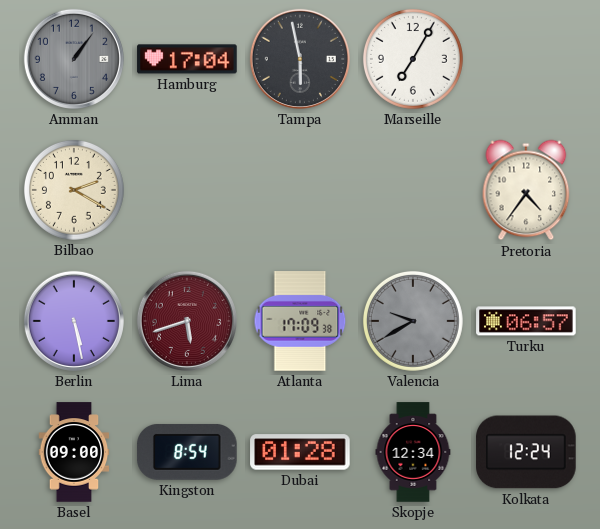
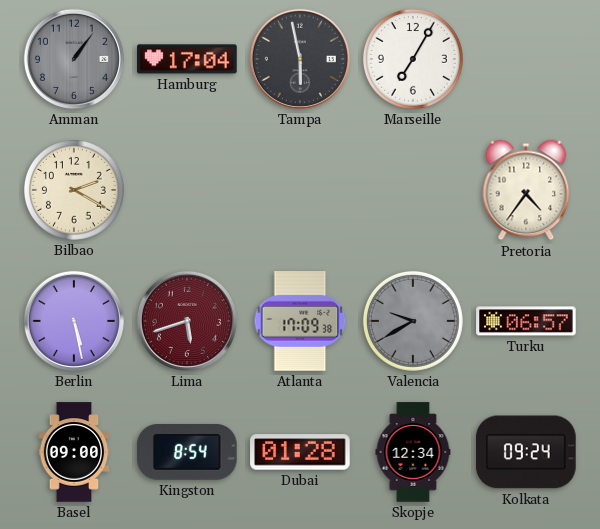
Kolkata: 12:24 -> 09:24
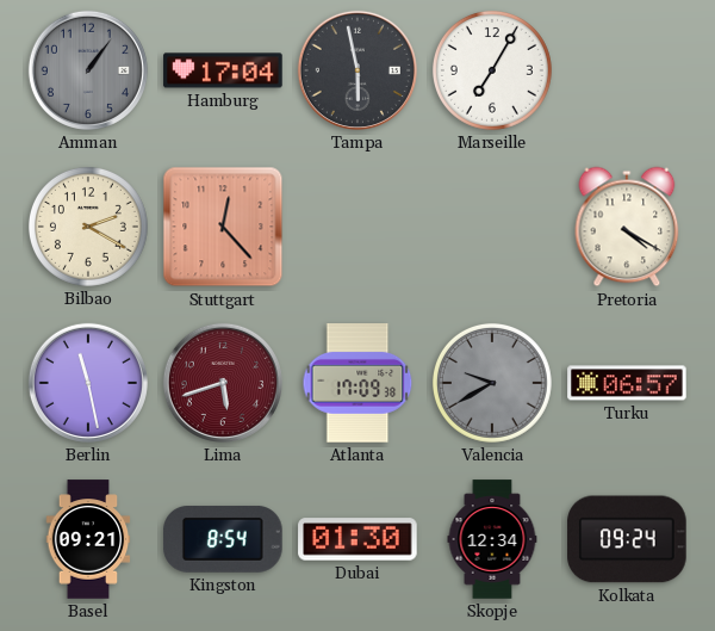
Stuttgart: none -> 12:23
Pretoria: 4:36 -> 4:20
Berlin: 5:28 -> 11:28
Basel: 09:00 -> 09:21
Dubai: 01:28 -> 01:30
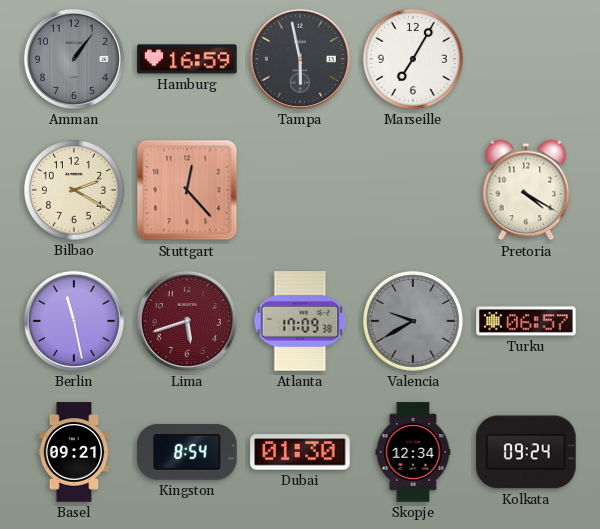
Hamburg: 17:04 -> 16:59
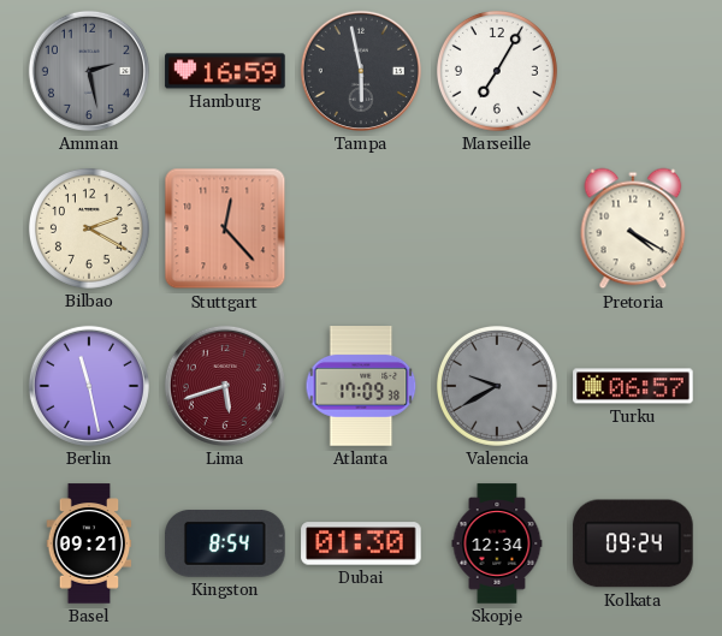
Amman: 1:06 -> 2:28
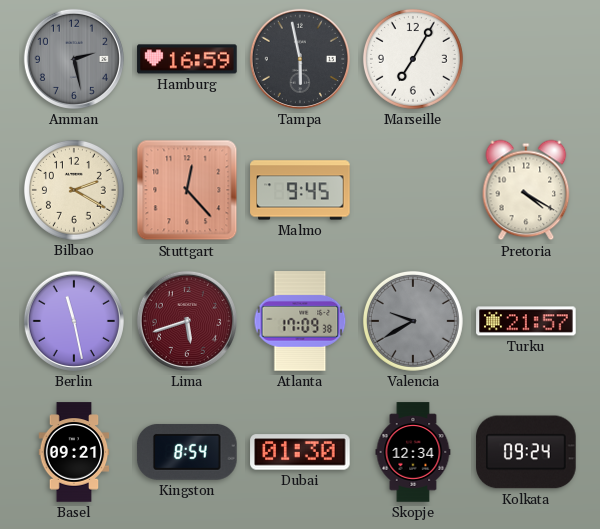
Malmo: none -> 9:45
Turku: 06:57 -> 21:57
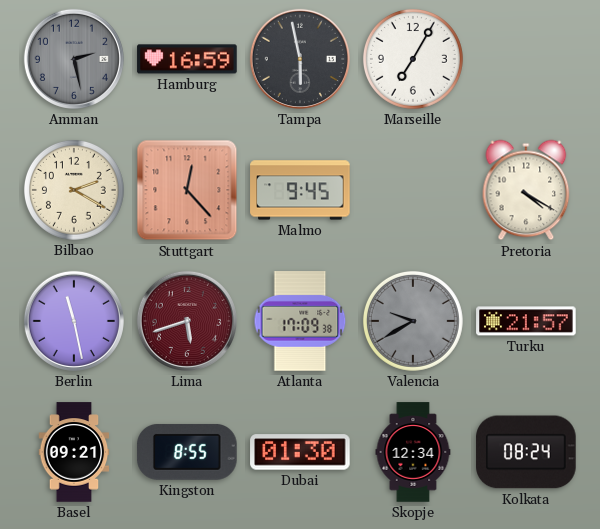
Kingston: 8:54 -> 8:55
Kolkata: 09:24 -> 08:24
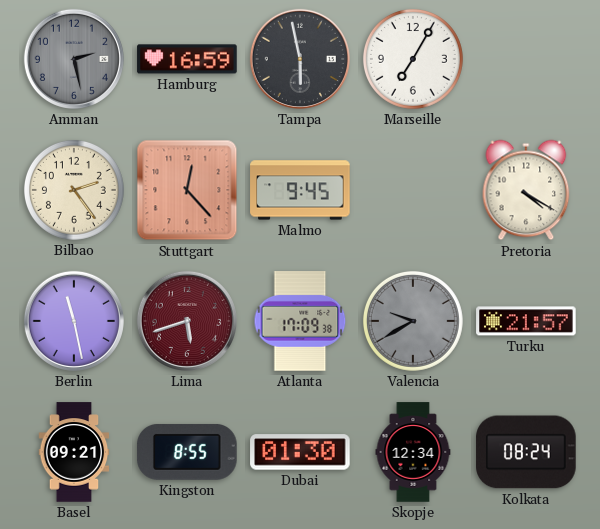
Bilbao: 2:20 -> 2:24
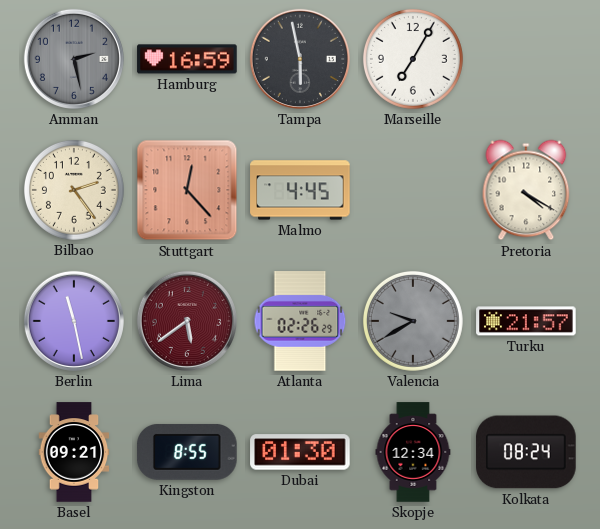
Malmo: 9:45 -> 4:45
Lima: 5:42 -> 5:39
Atlanta: 17:09 -> 02:26
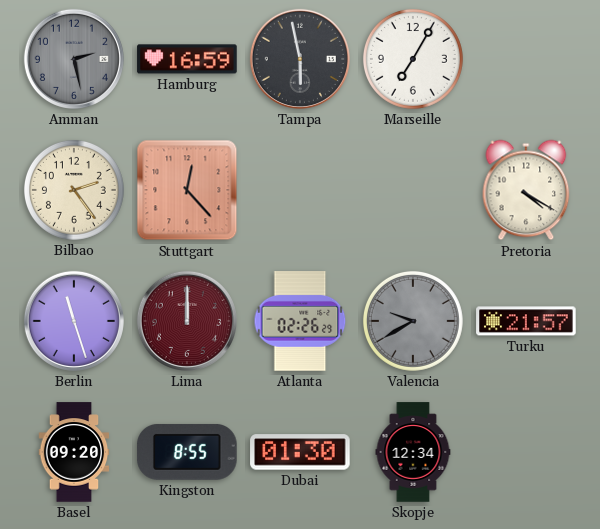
Malmo: 4:45 -> none
Berlin: 11:28 -> 11:27
Lima: 5:39 -> 12:00
Basel: 09:21 -> 09:20
Kolkata: 08:24 -> none
